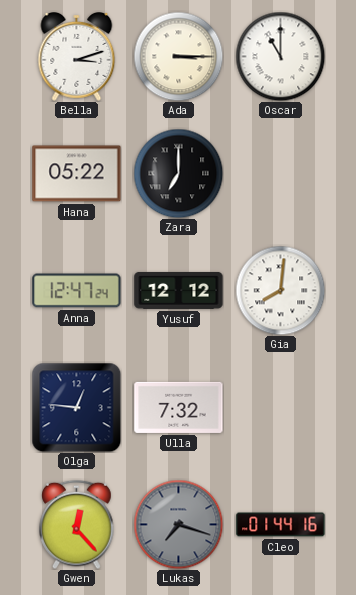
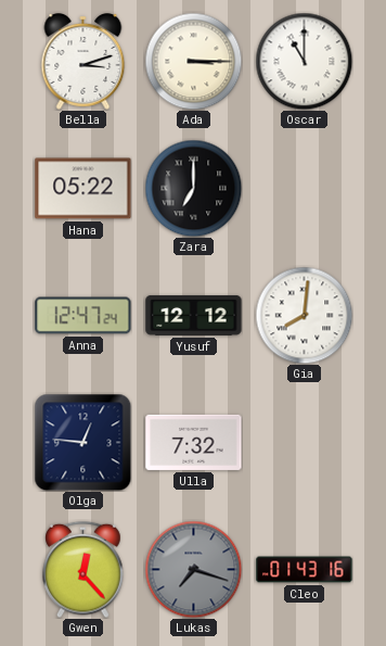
Cleo: 01:44 -> 01:43
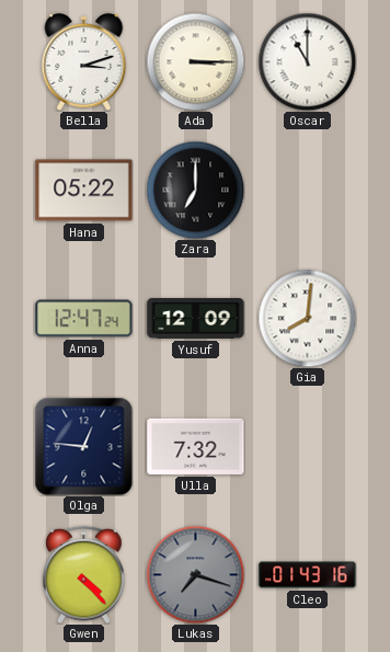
Yusuf: 12:12 -> 12:09
Gwen: 12:23 -> 4:23
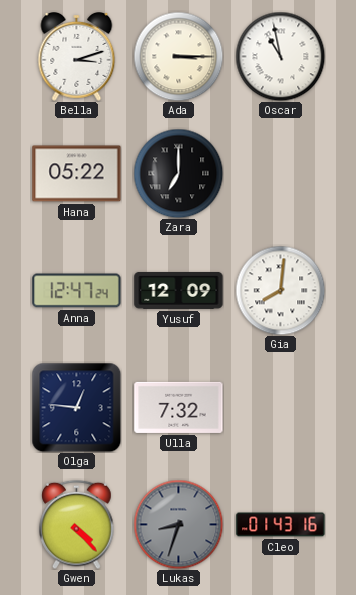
Oscar: 11:00 -> 10:58
Lukas: 7:18 -> 8:33
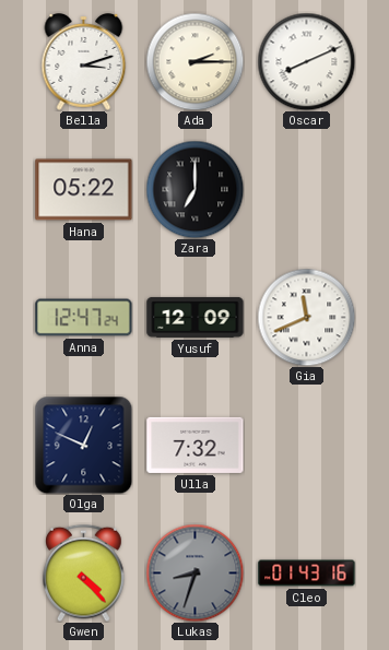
Ada: 3:15 -> 2:15
Oscar: 10:58 -> 8:11
Gia: 8:01 -> 11:41
Olga: 12:46 -> 12:49
